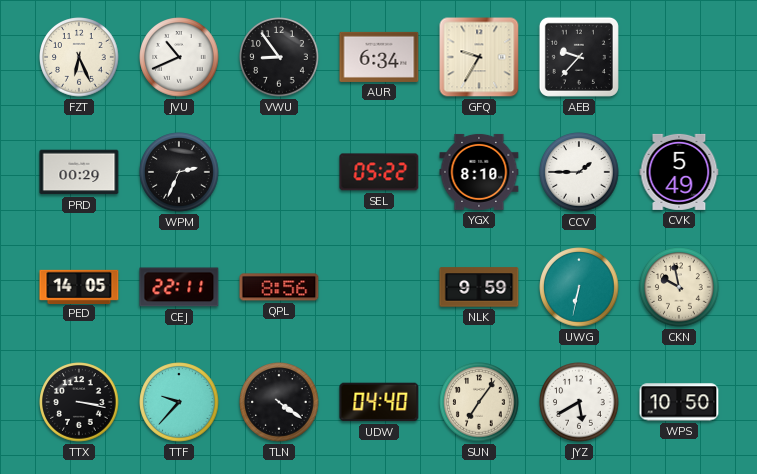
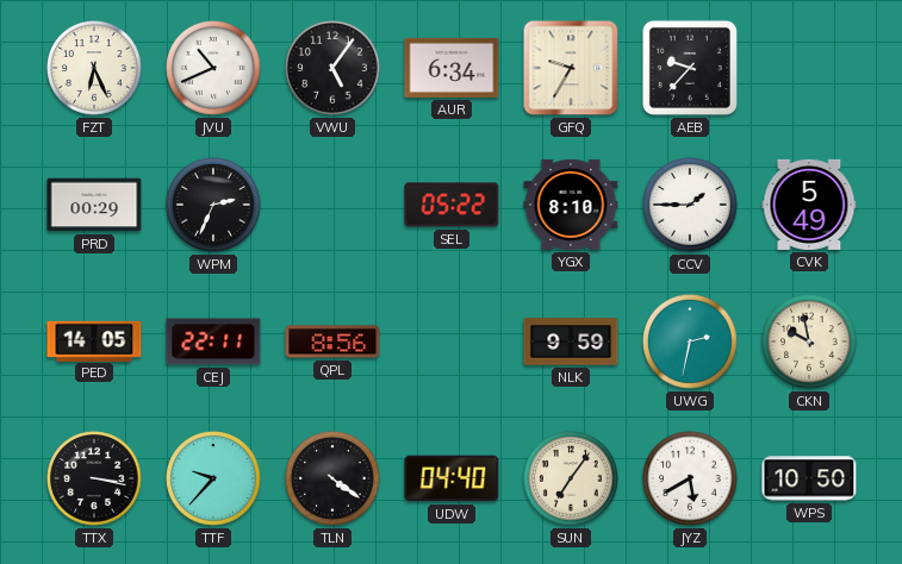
VWU: 8:54 -> 5:06
UWG: 6:32 -> 2:32
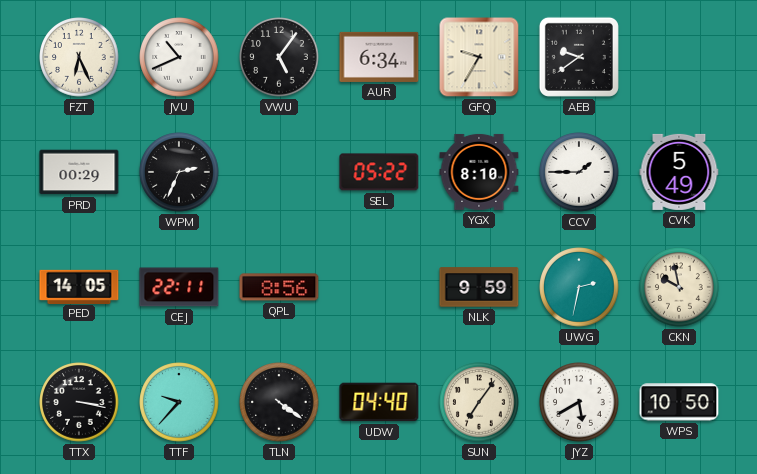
AEB: 9:37 -> 9:39
